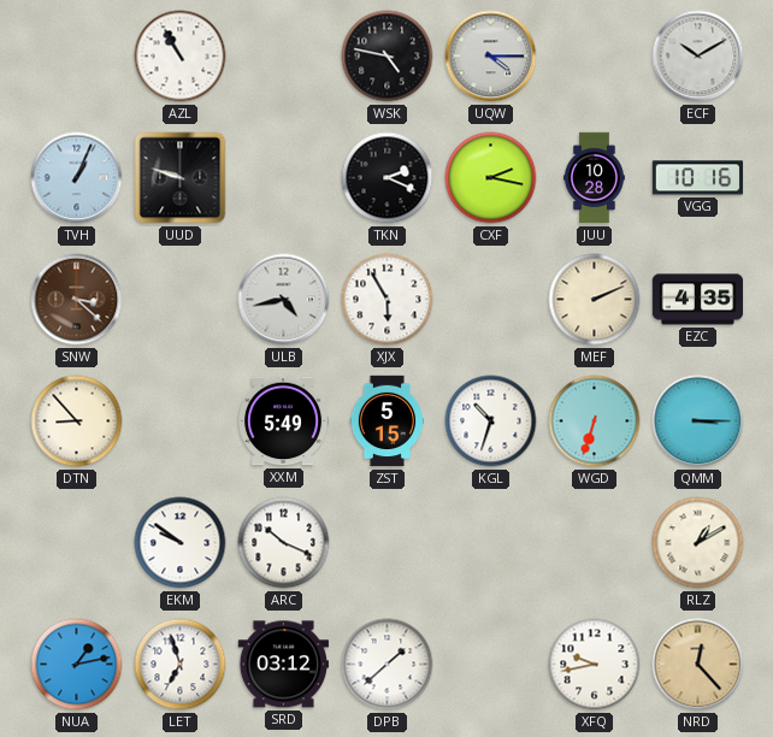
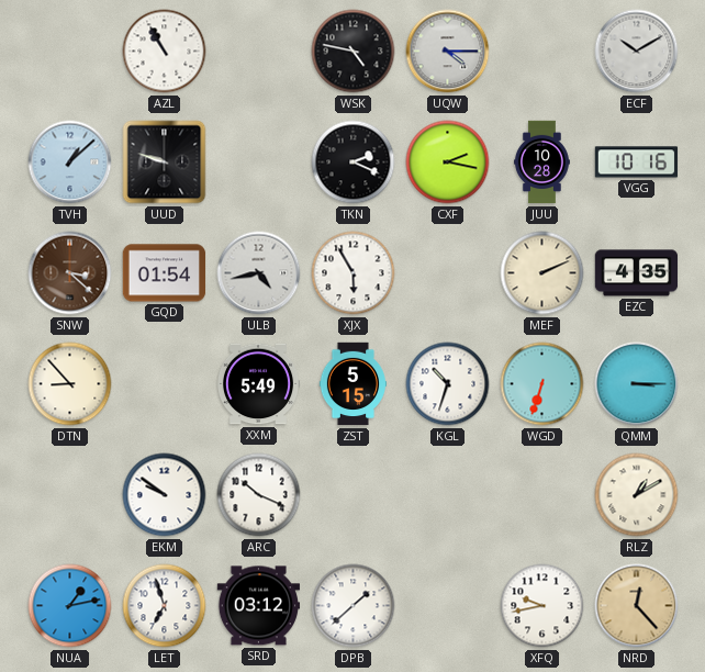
TVH: 1:04 -> 1:08
GQD: none -> 01:54
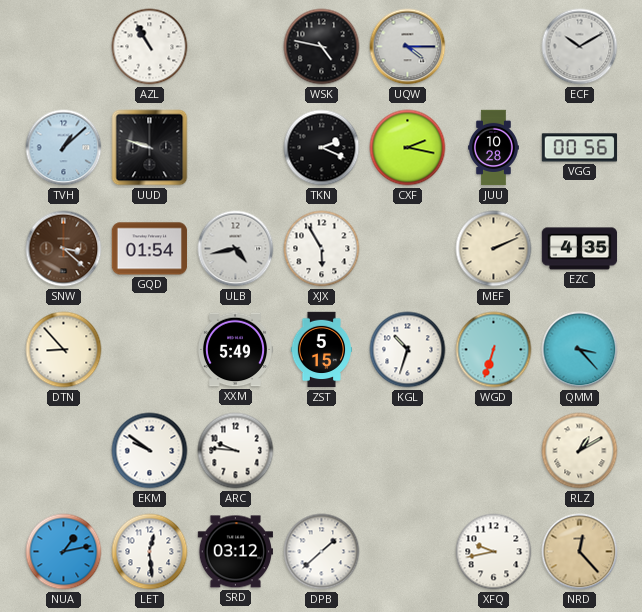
VGG: 10:16 -> 00:56
QMM: 3:15 -> 3:23
ARC: 10:19 -> 9:46
LET: 6:57 -> 12:29
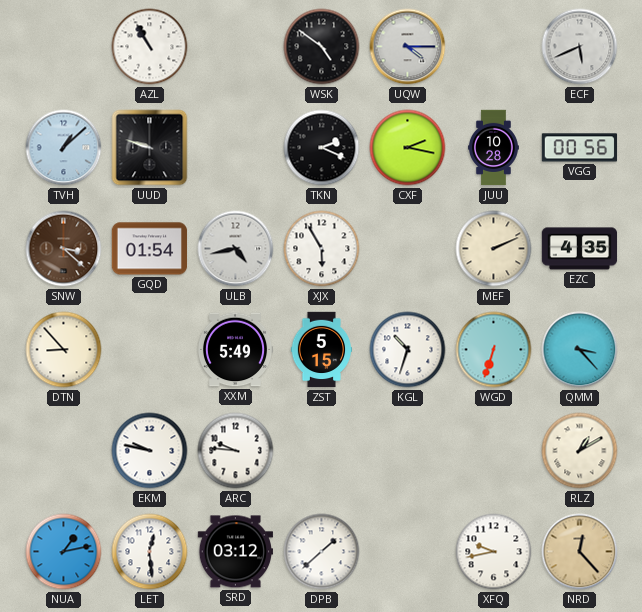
WSK: 4:47 -> 4:51
ECF: 10:10 -> 5:41
EKM: 9:51 -> 9:47
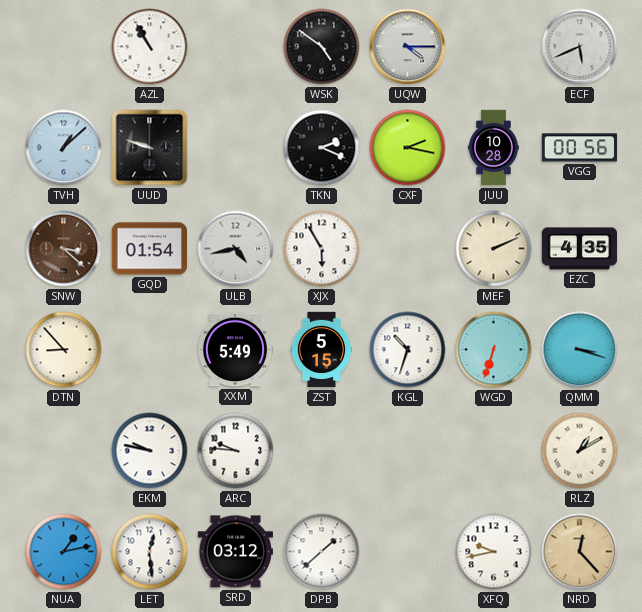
QMM: 3:23 -> 3:18
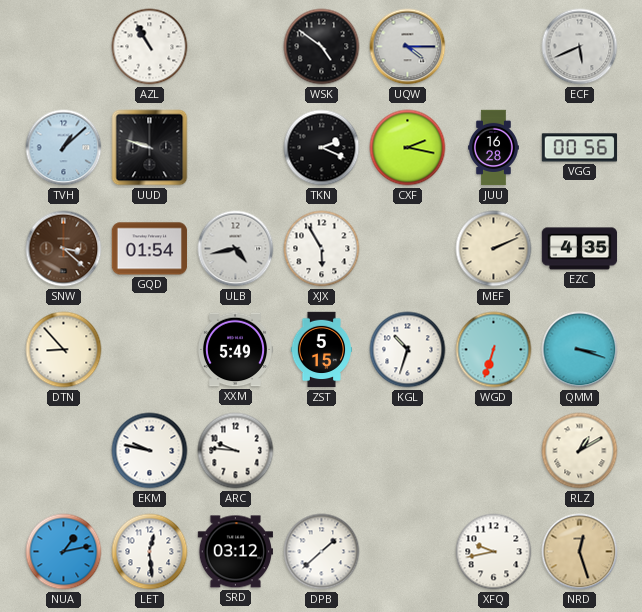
JUU: 10:28 -> 16:28
NRD: 12:23 -> 12:27
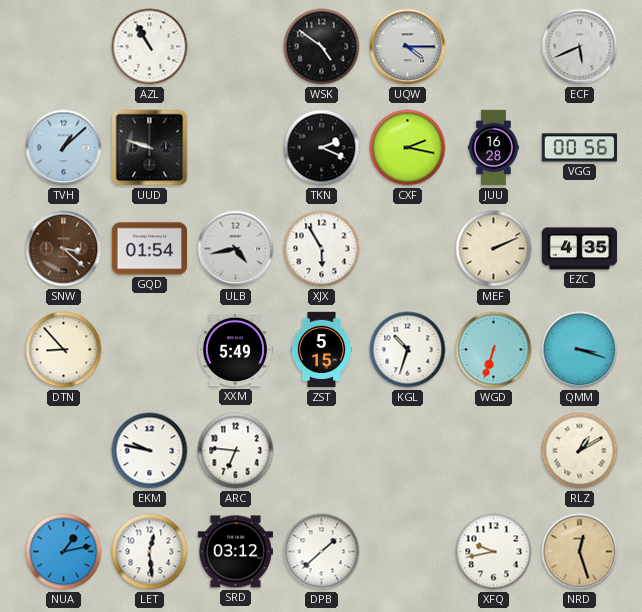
ARC: 9:46 -> 6:46
